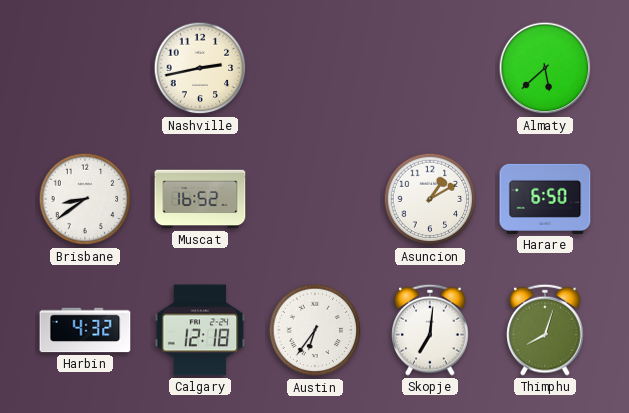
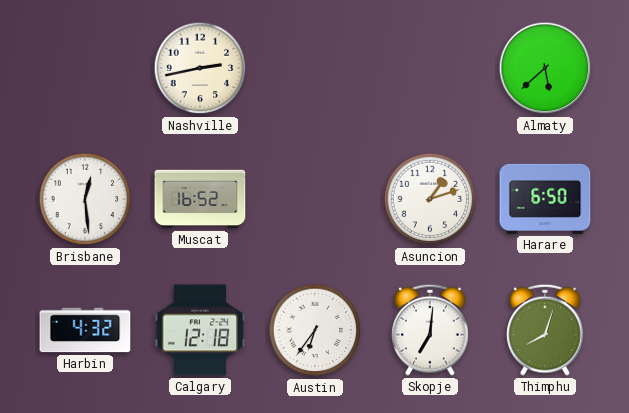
Brisbane: 8:39 -> 12:29
Asuncion: 1:10 -> 1:12
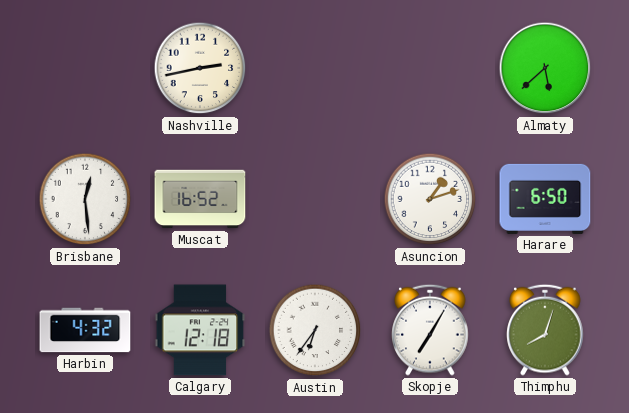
Skopje: 7:01 -> 7:05
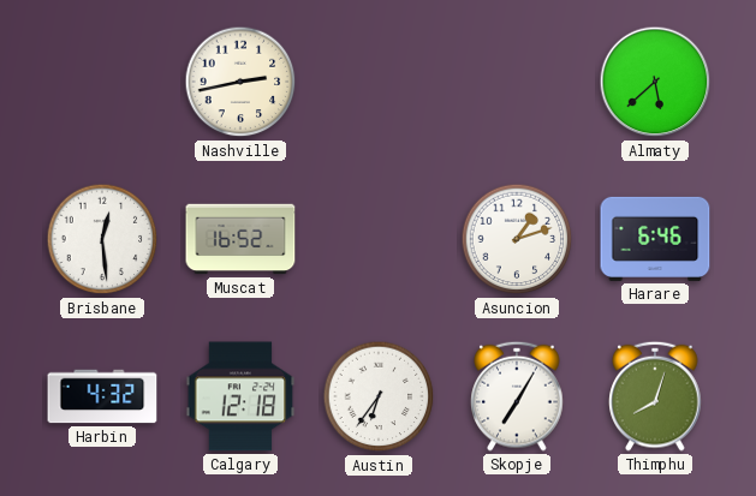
Harare: 6:50 -> 6:46
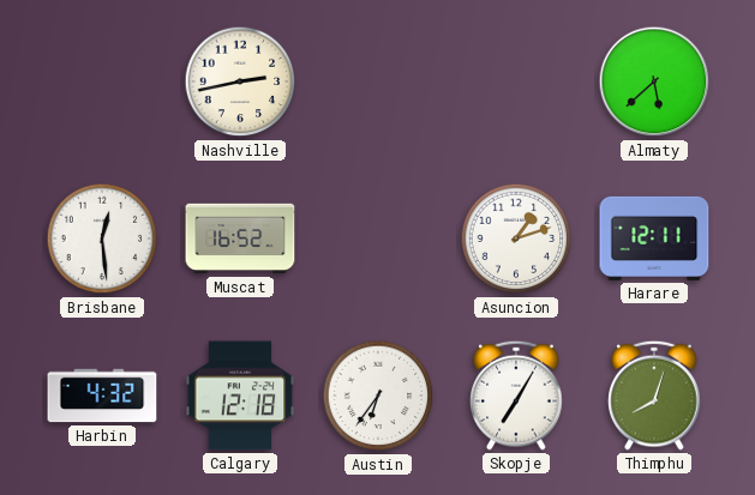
Harare: 6:46 -> 12:11
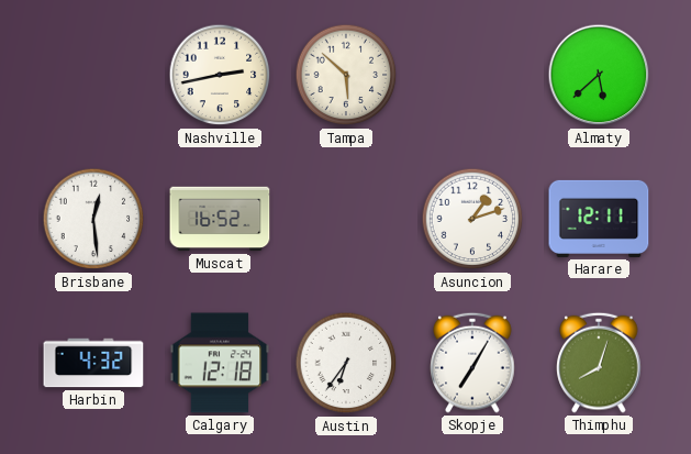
Tampa: none -> 5:52
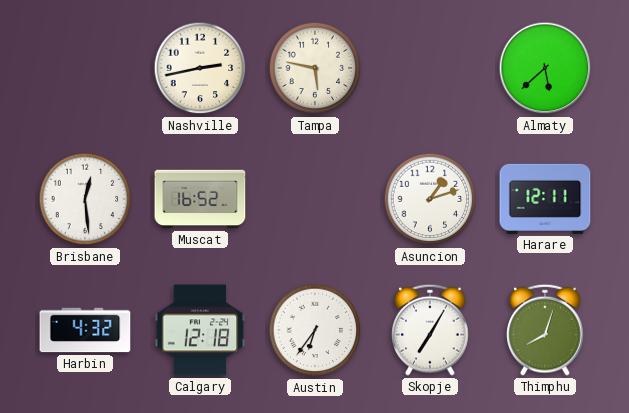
Tampa: 5:52 -> 5:47
